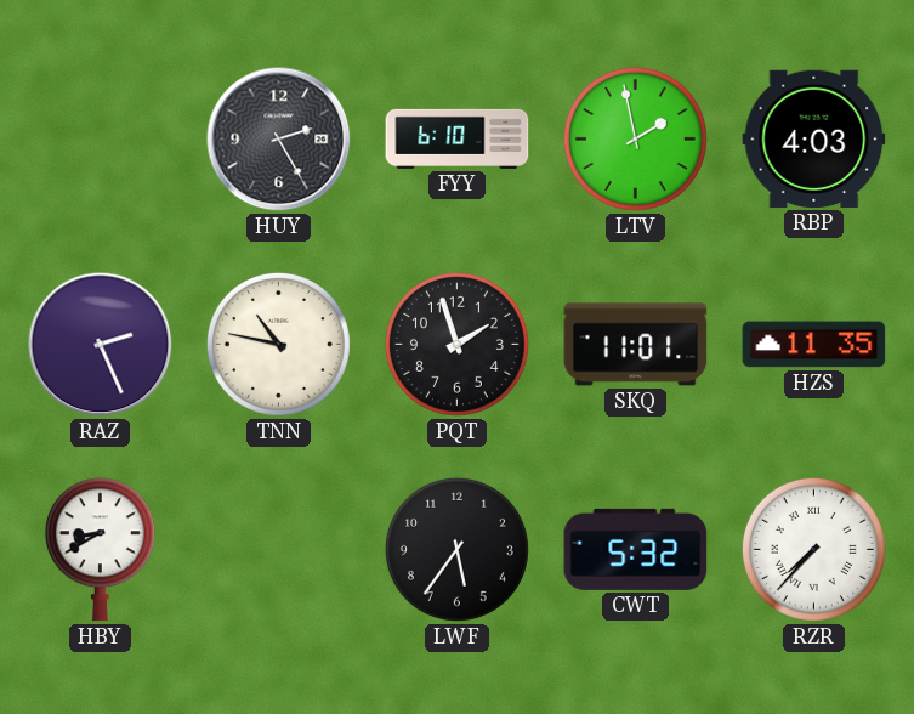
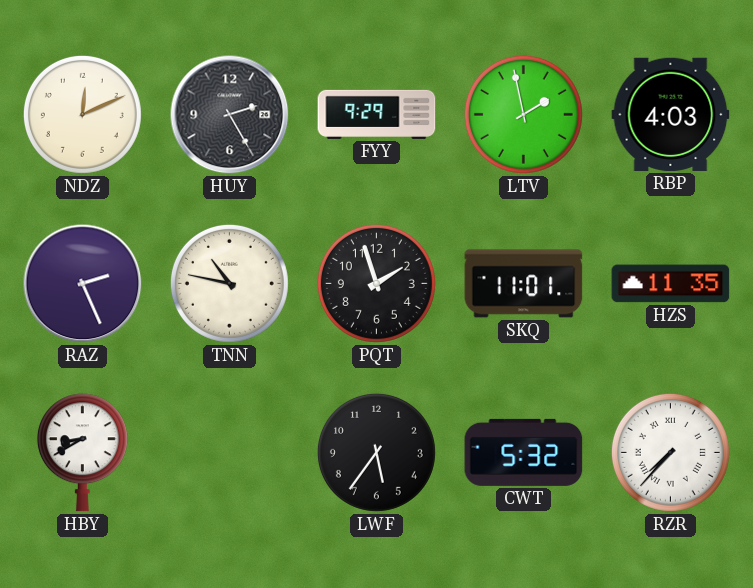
NDZ: none -> 12:11
FYY: 6:10 -> 9:29
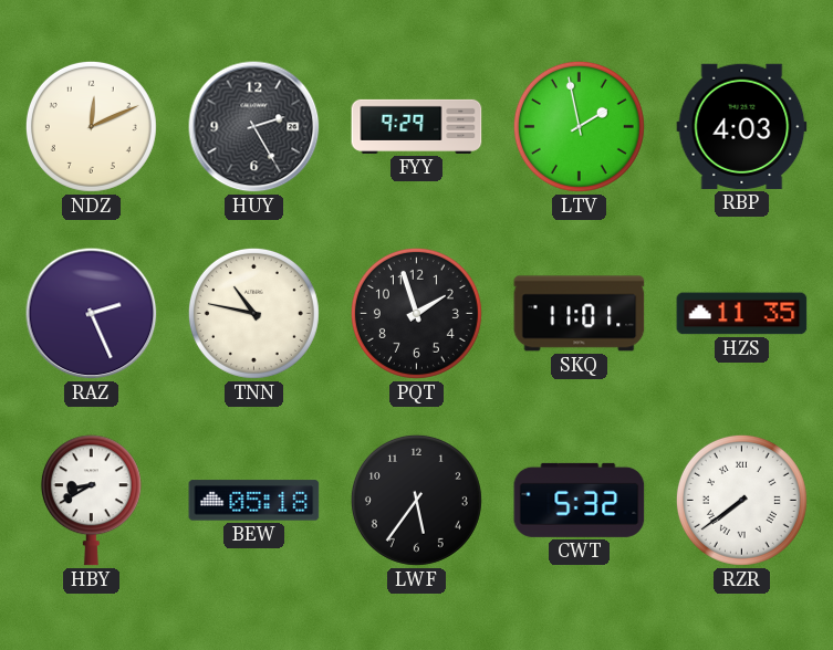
BEW: none -> 05:18
RZR: 7:37 -> 7:39
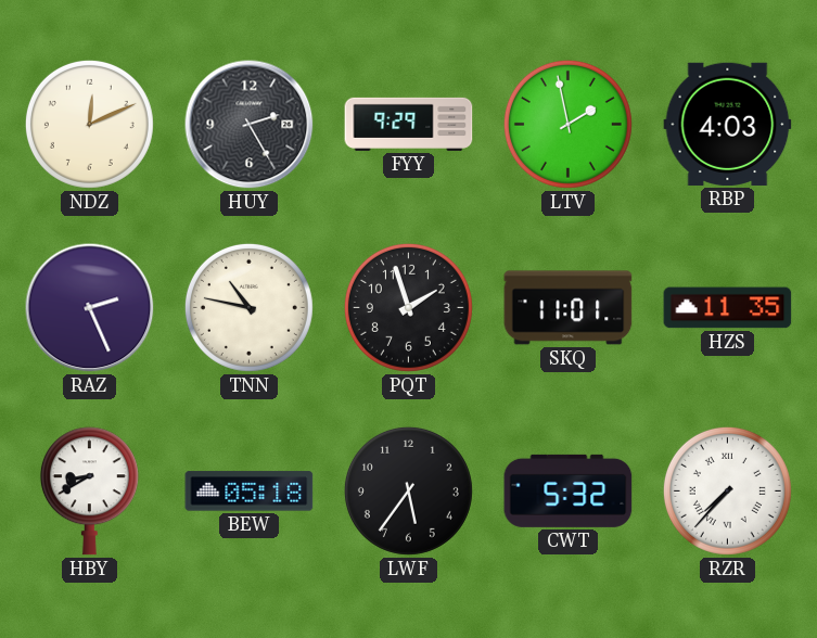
RZR: 7:39 -> 7:37
